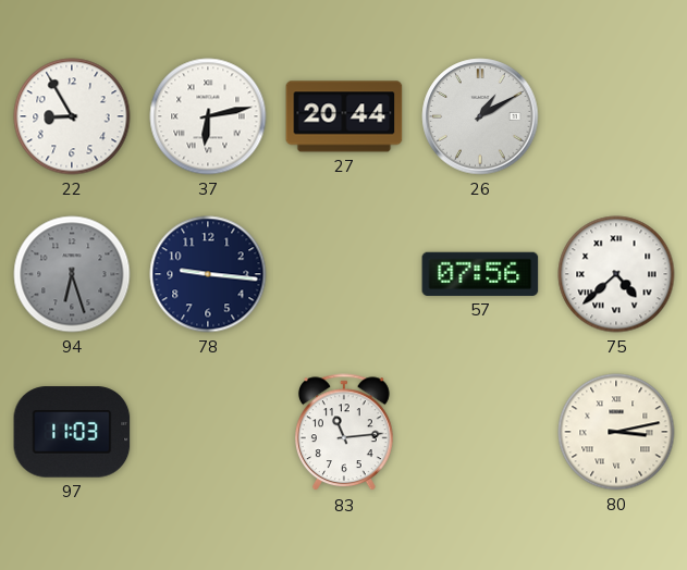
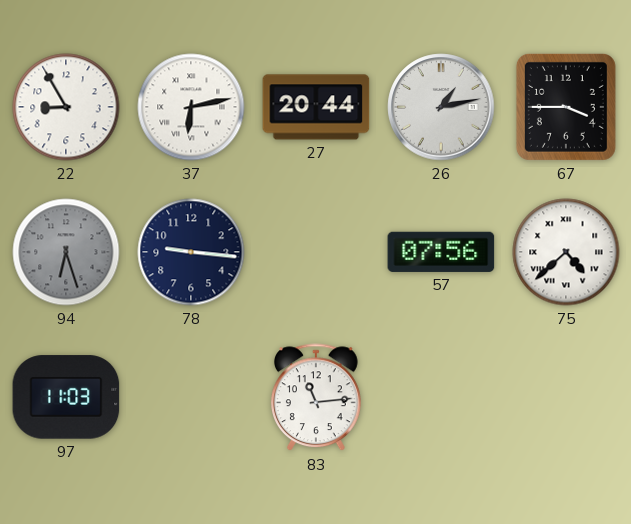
26: 1:10 -> 1:13
67: none -> 3:45
80: 3:13 -> none
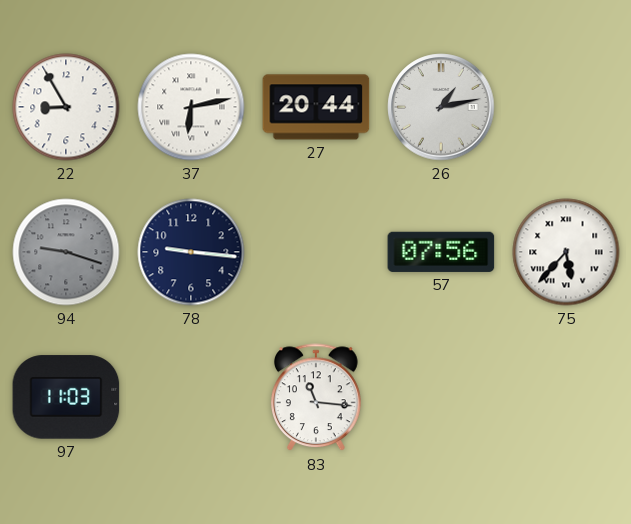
67: 3:45 -> none
94: 6:27 -> 9:18
75: 4:38 -> 5:37
83: 11:14 -> 11:16
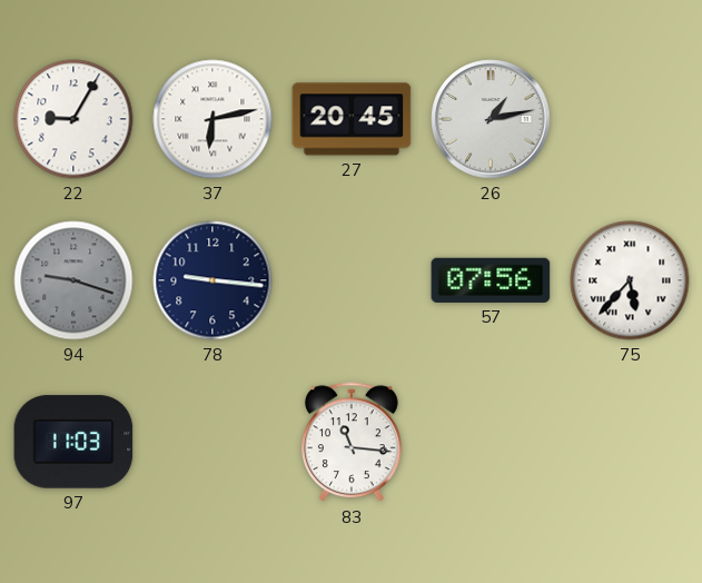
22: 8:55 -> 9:05
27: 20:44 -> 20:45
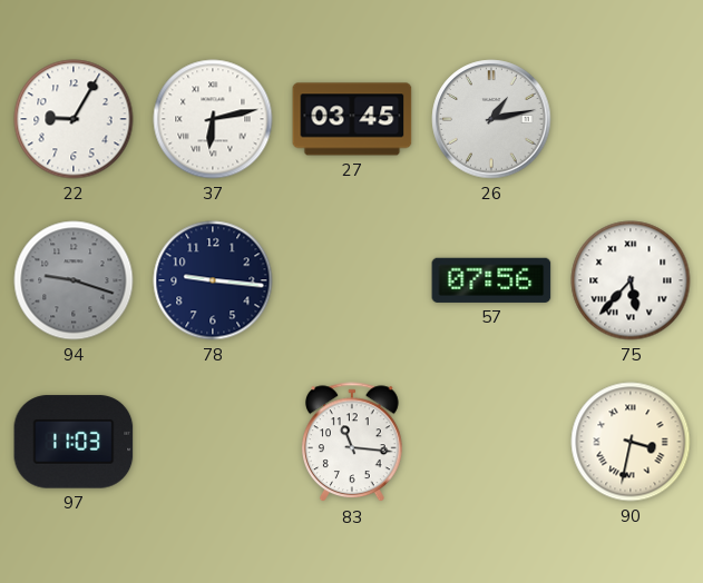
27: 20:45 -> 03:45
90: none -> 3:32
